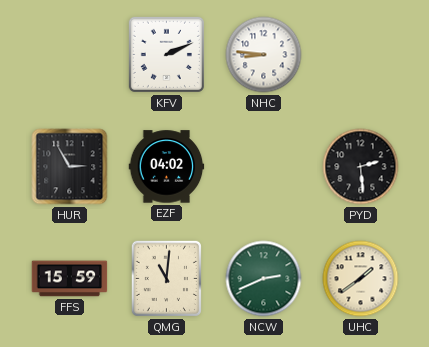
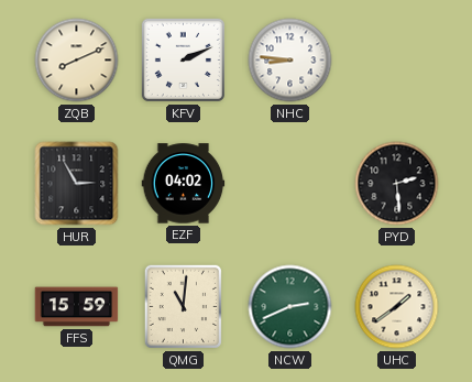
ZQB: none -> 8:11
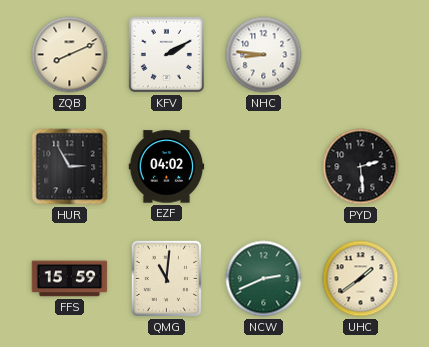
KFV: 2:11 -> 2:10
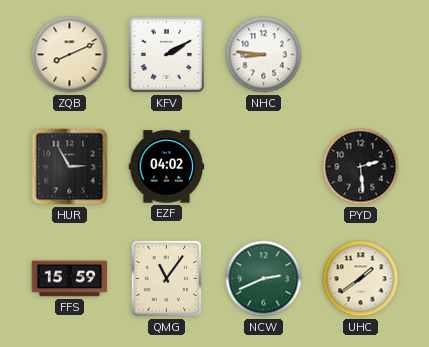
QMG: 11:01 -> 11:06
